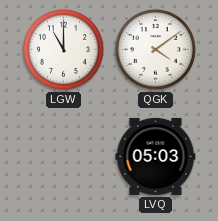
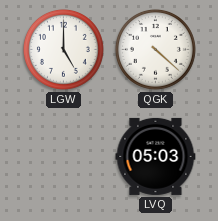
LGW: 11:00 -> 5:00
QGK: 4:09 -> 4:22
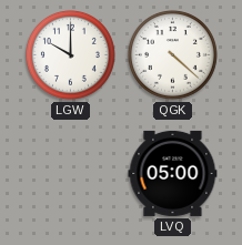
LGW: 5:00 -> 10:00
LVQ: 05:03 -> 05:00
